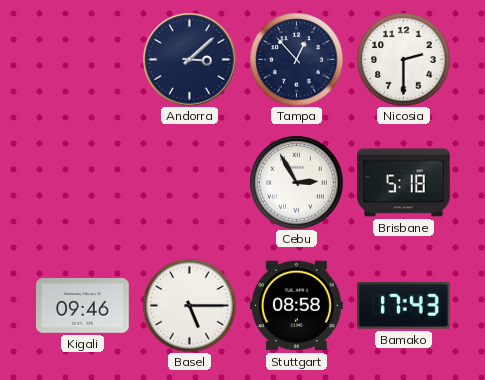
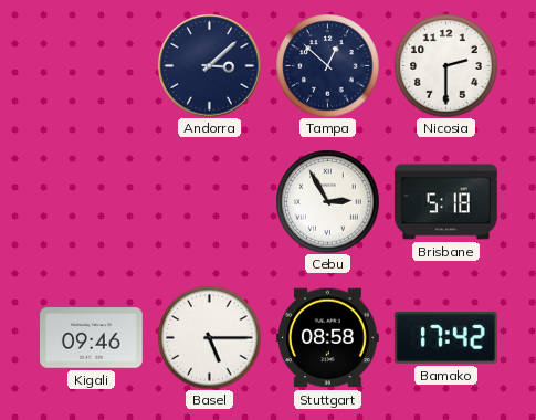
Tampa: 12:53 -> 12:52
Bamako: 17:43 -> 17:42
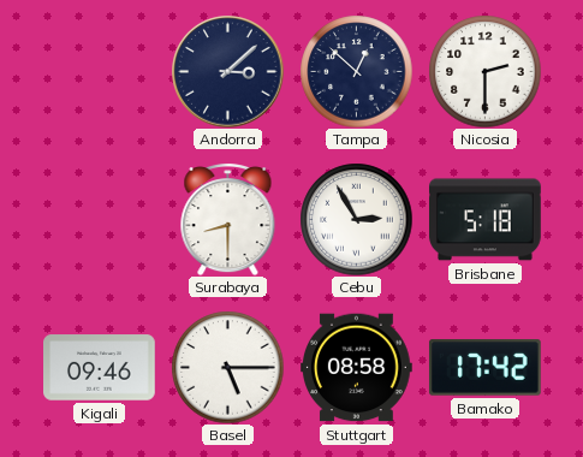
Surabaya: none -> 8:30
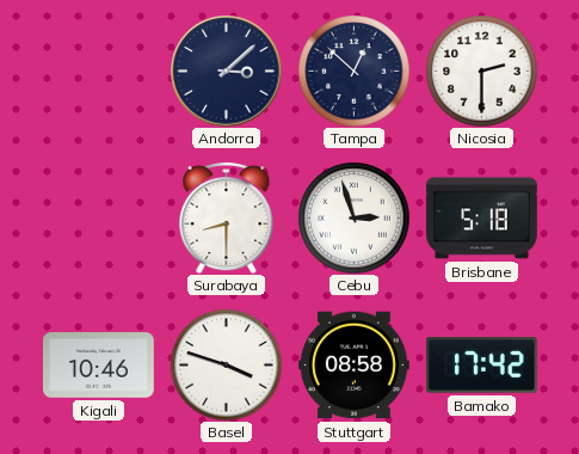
Cebu: 2:55 -> 2:57
Kigali: 09:46 -> 10:46
Basel: 5:15 -> 3:48
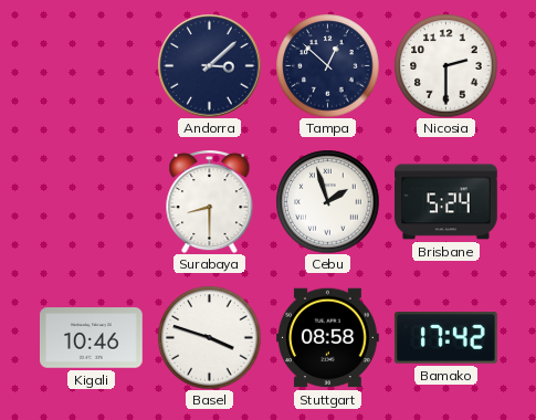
Cebu: 2:57 -> 1:57
Brisbane: 5:18 -> 5:24
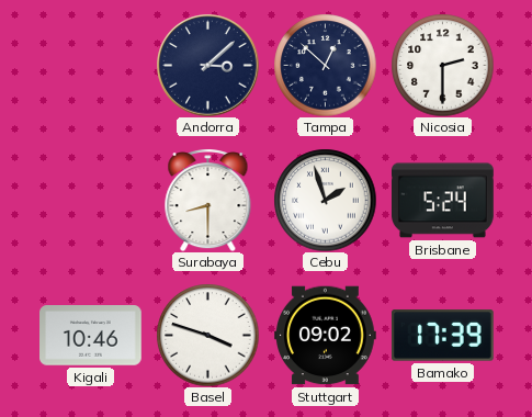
Stuttgart: 08:58 -> 09:02
Bamako: 17:42 -> 17:39
